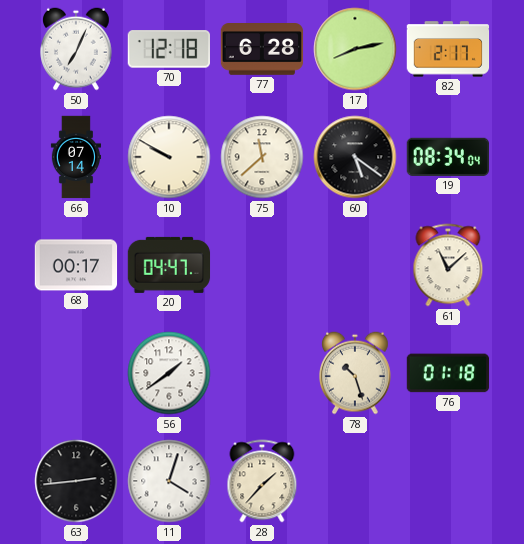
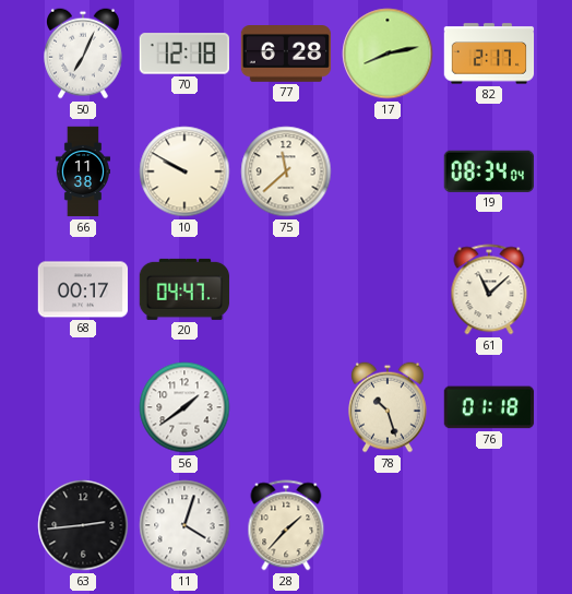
66: 07:14 -> 11:38
60: 5:21 -> none
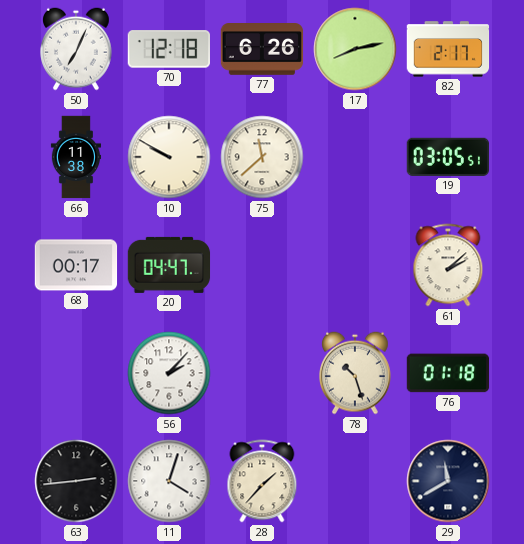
77: 6:28 -> 6:26
19: 08:34 -> 03:05
61: 11:08 -> 2:08
56: 1:39 -> 2:07
29: none -> 11:40
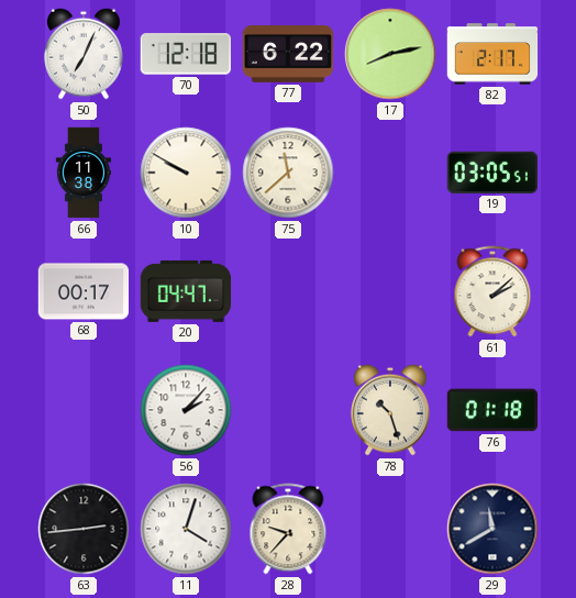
77: 6:26 -> 6:22
28: 1:37 -> 9:37
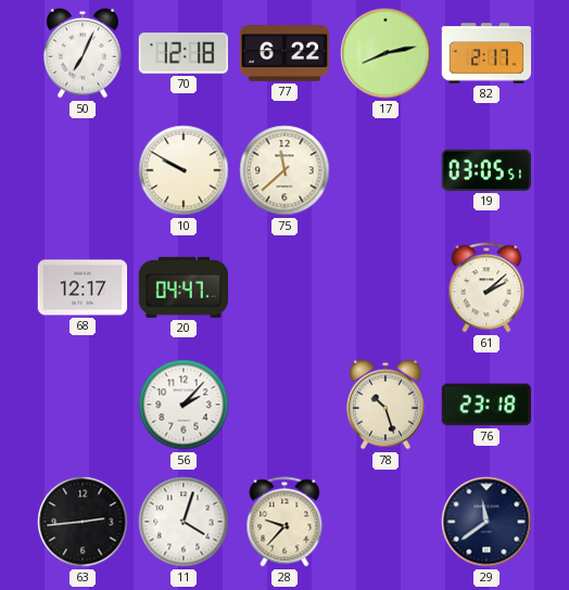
66: 11:38 -> none
68: 00:17 -> 12:17
76: 01:18 -> 23:18
29: 11:40 -> 11:39
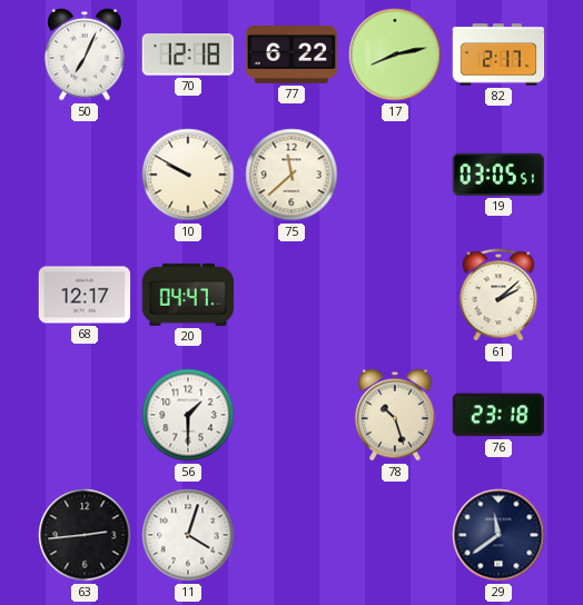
56: 2:07 -> 1:30
28: 9:37 -> none
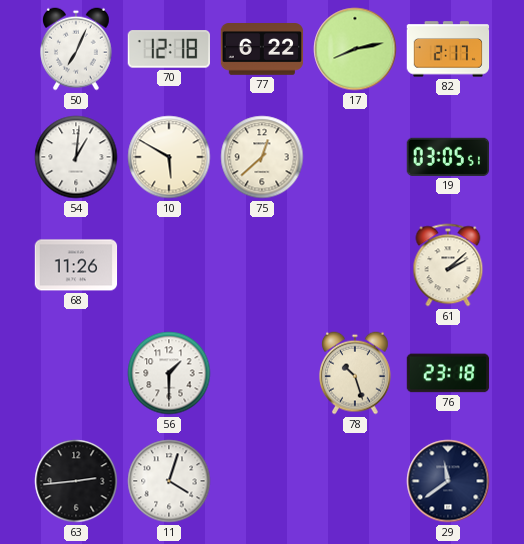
54: none -> 1:01
10: 9:50 -> 5:50
75: 11:38 -> 12:38
68: 12:17 -> 11:26
20: 04:47 -> none
